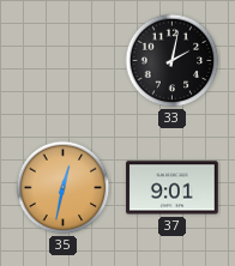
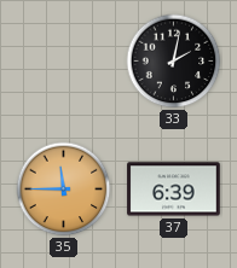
35: 12:32 -> 11:45
37: 9:01 -> 6:39
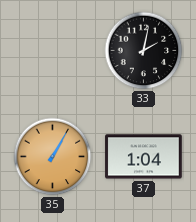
35: 11:45 -> 1:05
37: 6:39 -> 1:04
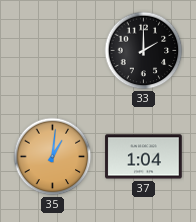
33: 2:02 -> 2:00
35: 1:05 -> 1:01
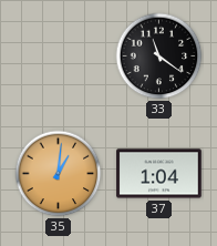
33: 2:00 -> 11:21
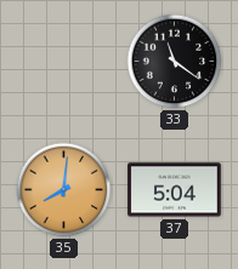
35: 1:01 -> 8:01
37: 1:04 -> 5:04
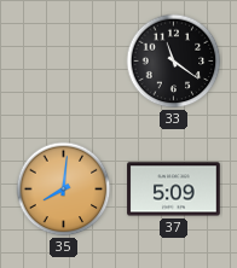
37: 5:04 -> 5:09
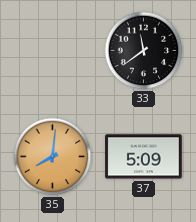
33: 11:21 -> 11:39
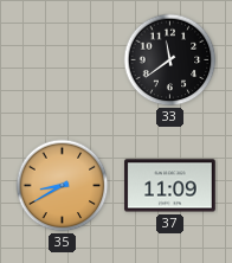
35: 8:01 -> 8:40
37: 5:09 -> 11:09
